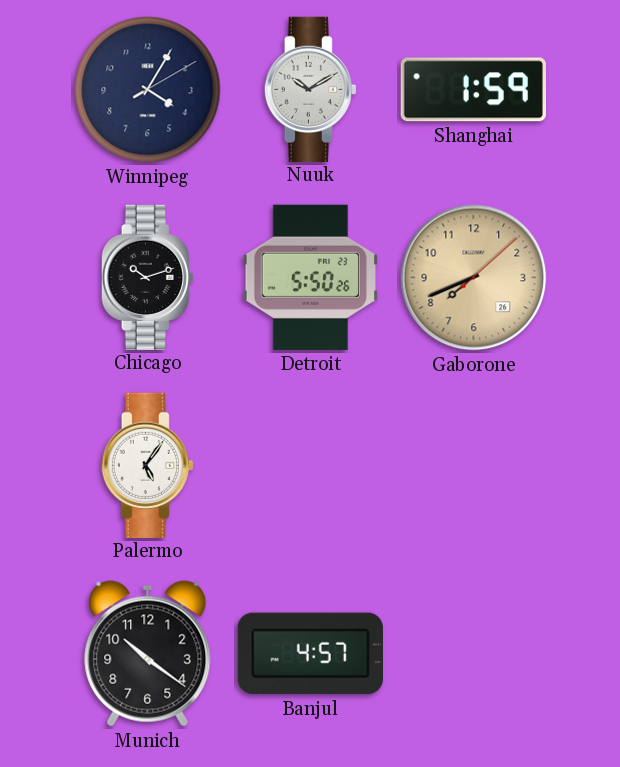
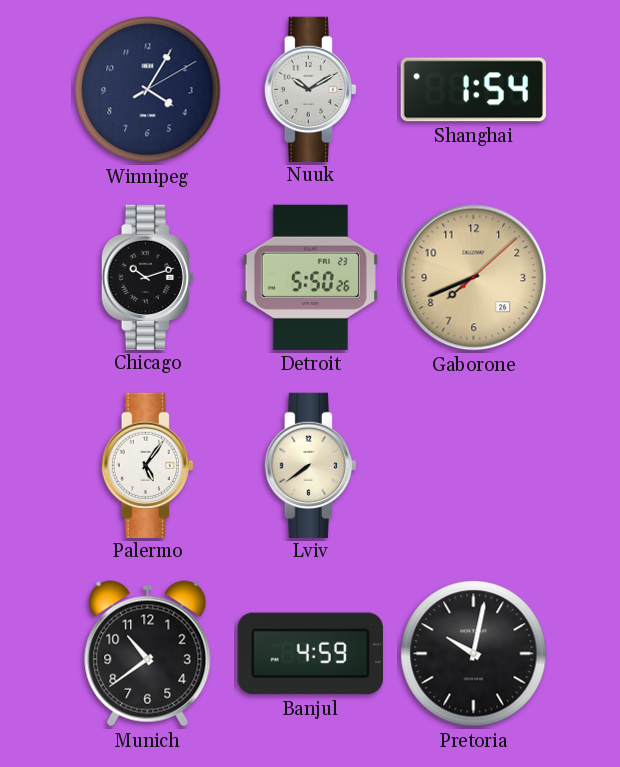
Shanghai: 1:59 -> 1:54
Lviv: none -> 7:39
Munich: 10:21 -> 10:39
Banjul: 4:57 -> 4:59
Pretoria: none -> 10:02
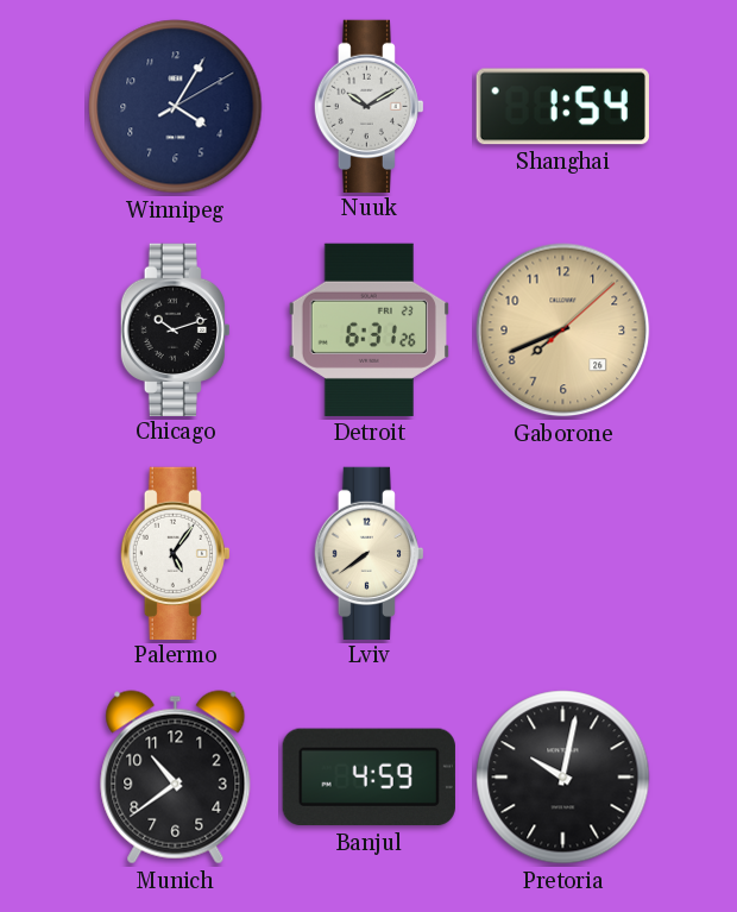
Detroit: 5:50 -> 6:31
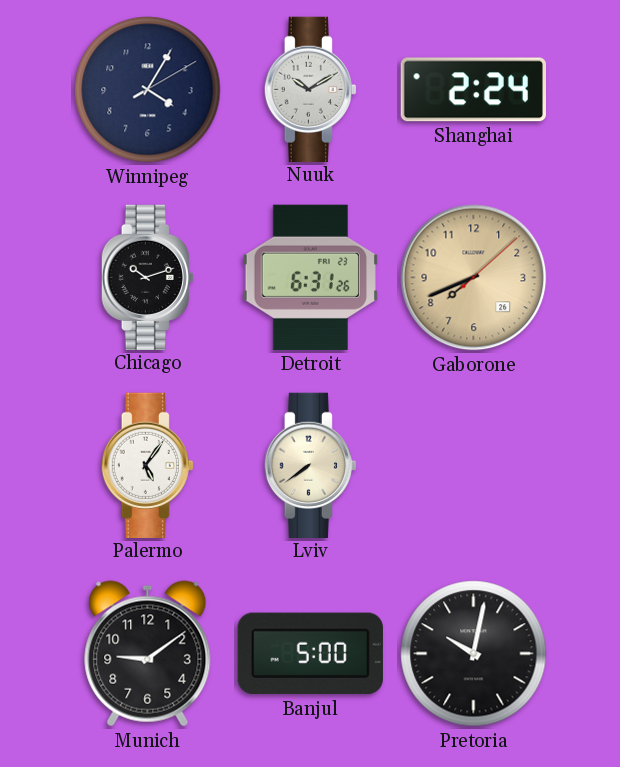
Shanghai: 1:54 -> 2:24
Munich: 10:39 -> 9:09
Banjul: 4:59 -> 5:00
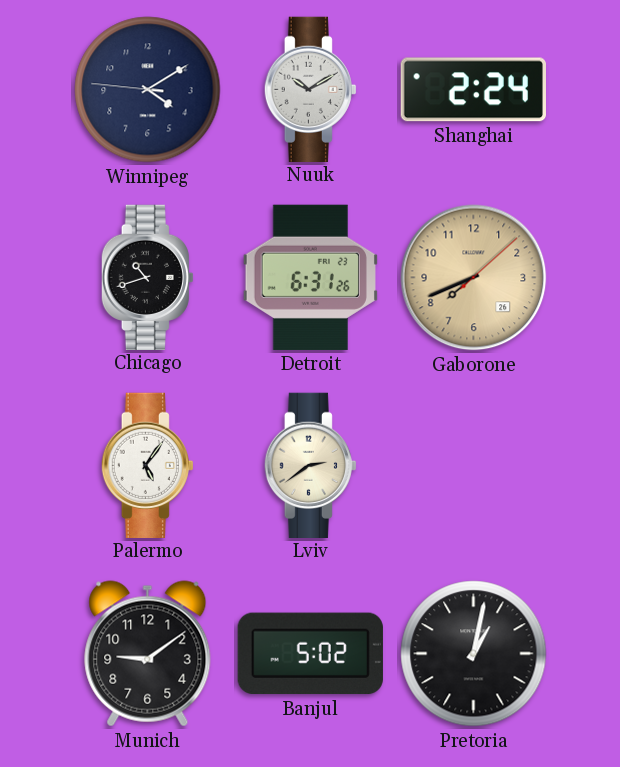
Winnipeg: 4:05 -> 4:09
Chicago: 10:12 -> 10:42
Lviv: 7:39 -> 2:39
Banjul: 5:00 -> 5:02
Pretoria: 10:02 -> 1:02
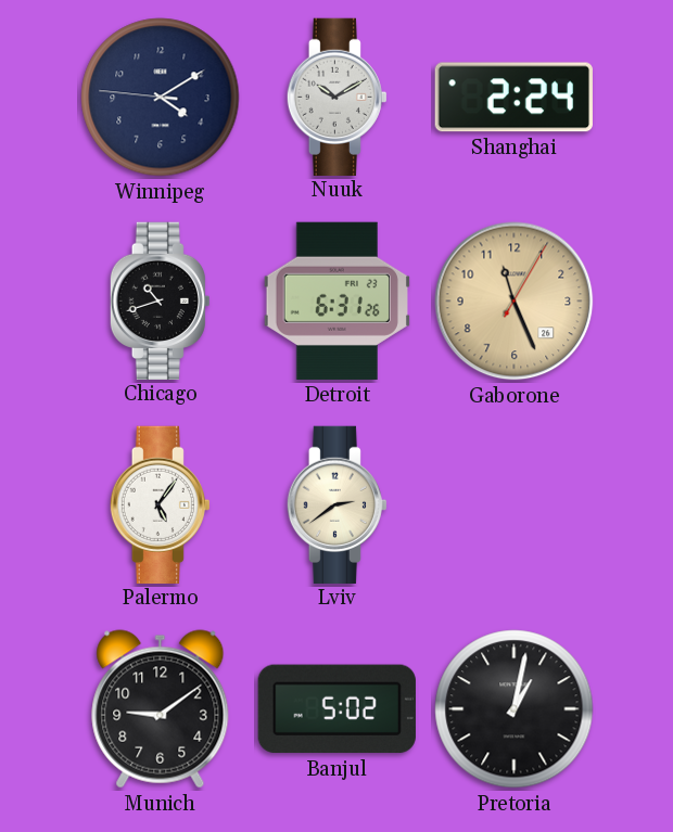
Gaborone: 7:41 -> 11:26
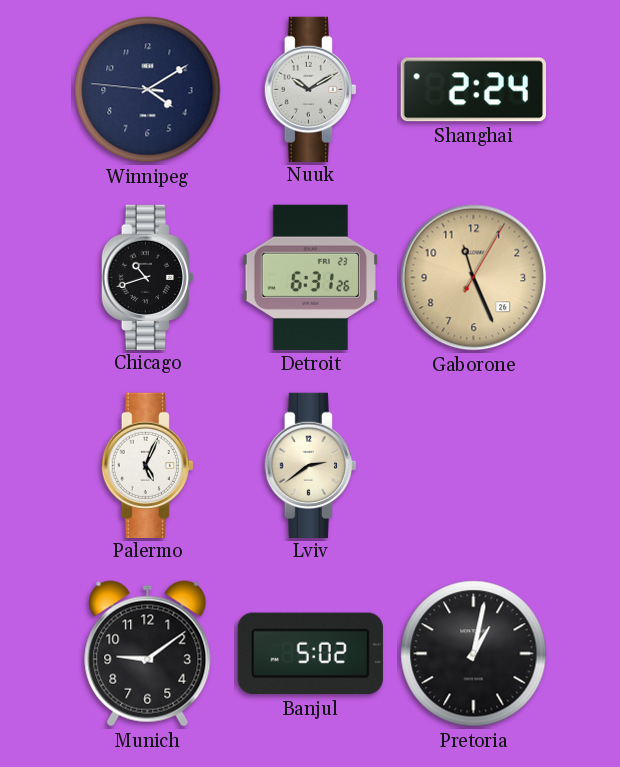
Palermo: 5:06 -> 5:04
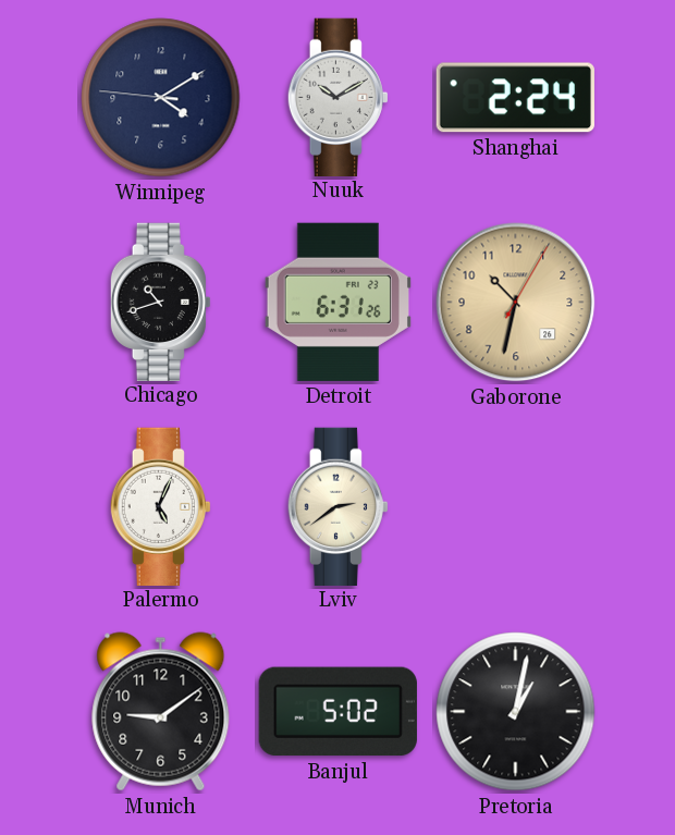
Gaborone: 11:26 -> 10:32
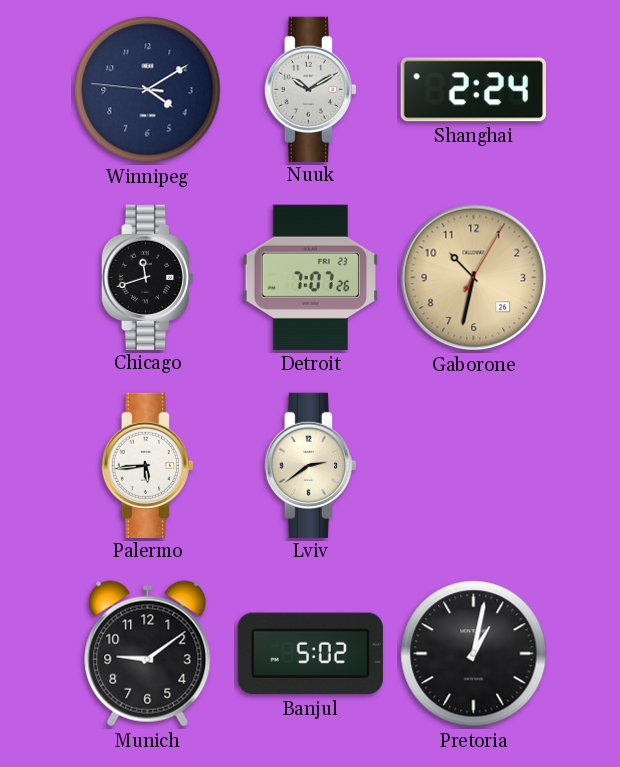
Chicago: 10:42 -> 11:42
Detroit: 6:31 -> 7:07
Palermo: 5:04 -> 5:44
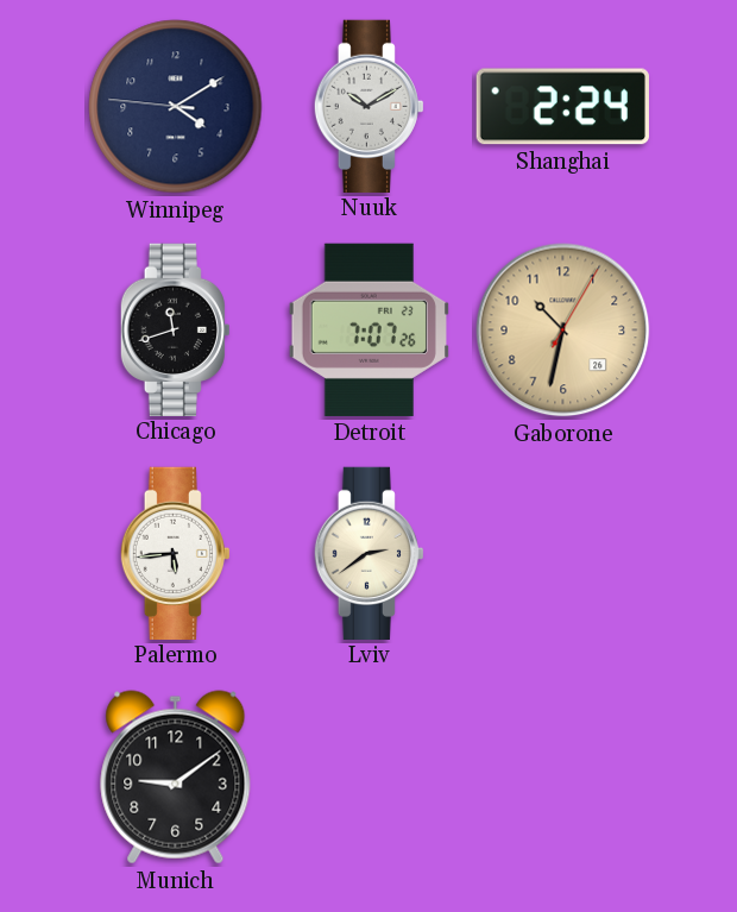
Banjul: 5:02 -> none
Pretoria: 1:02 -> none
